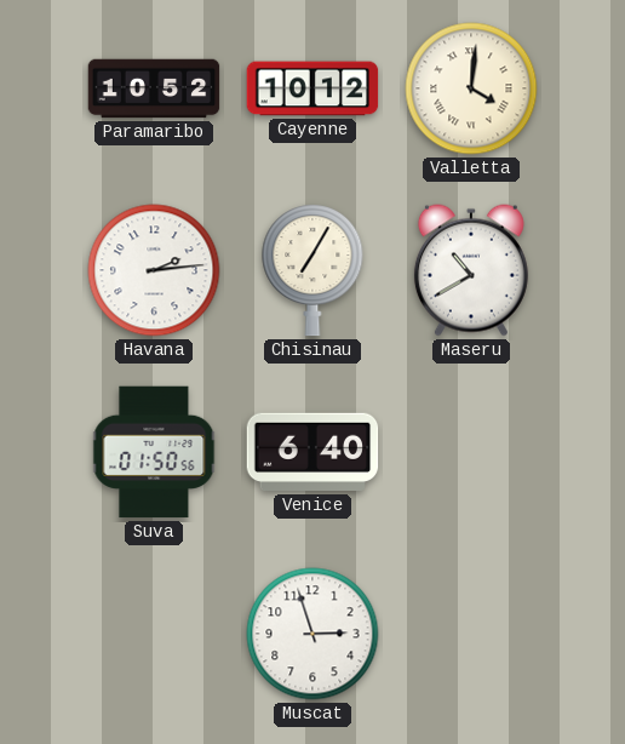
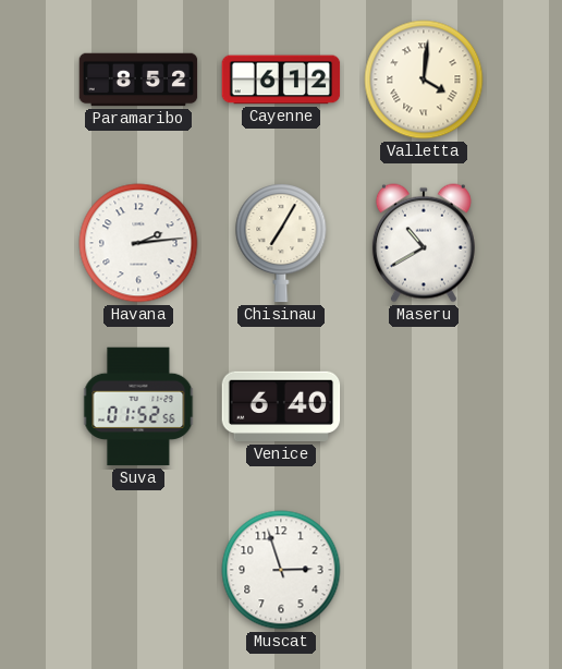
Paramaribo: 10:52 -> 8:52
Cayenne: 10:12 -> 6:12
Suva: 01:50 -> 01:52
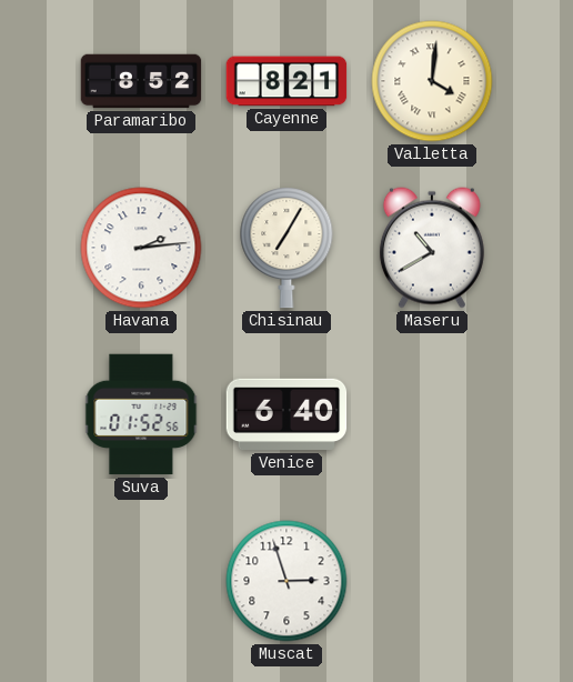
Cayenne: 6:12 -> 8:21
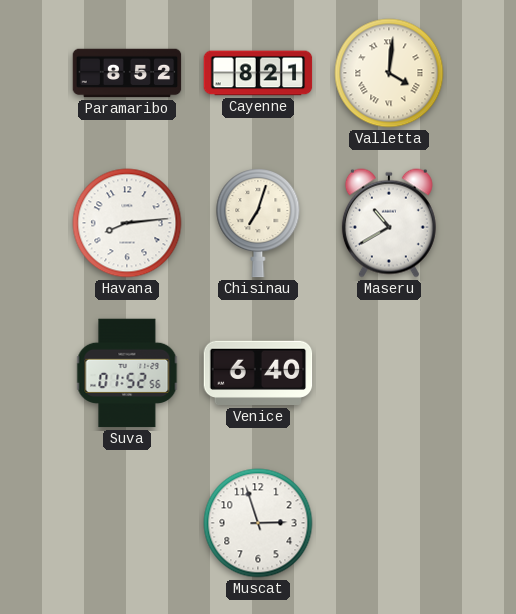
Havana: 2:14 -> 8:14
Chisinau: 7:05 -> 7:03
